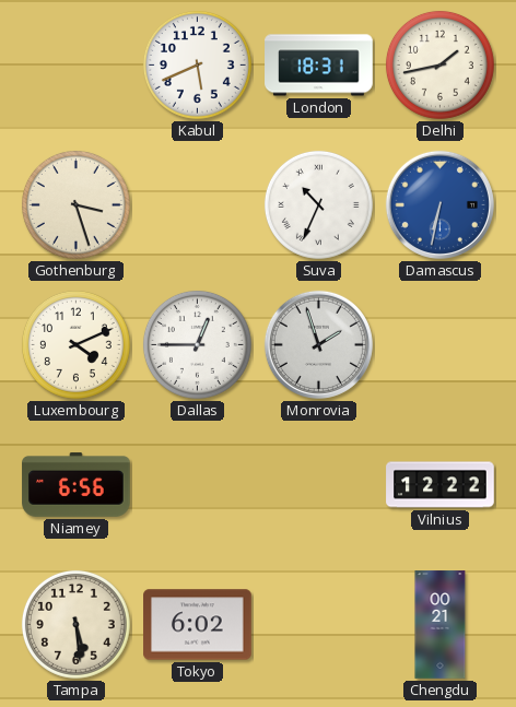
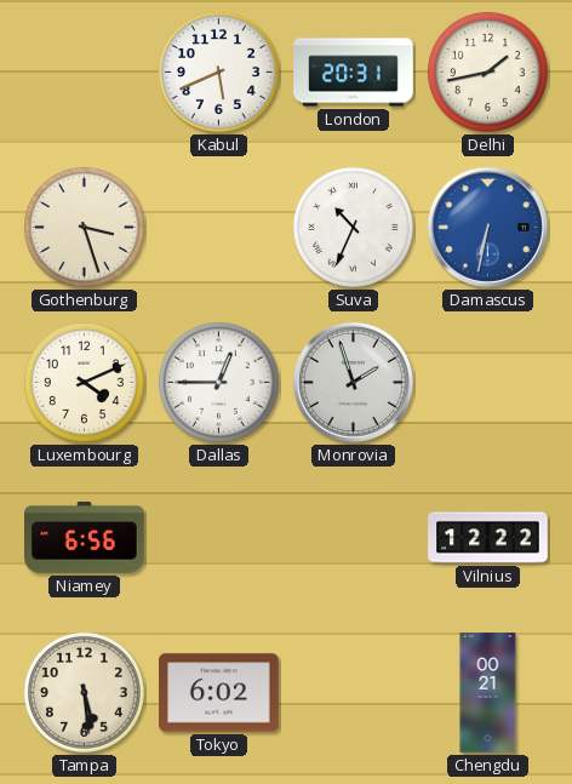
London: 18:31 -> 20:31
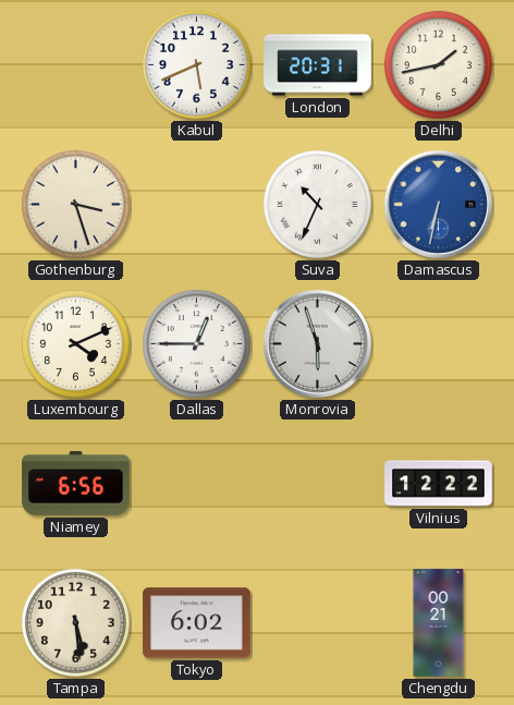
Monrovia: 1:57 -> 5:57
